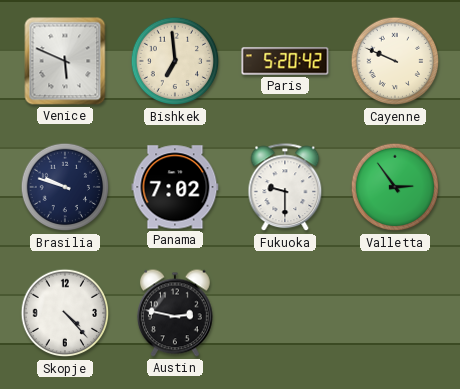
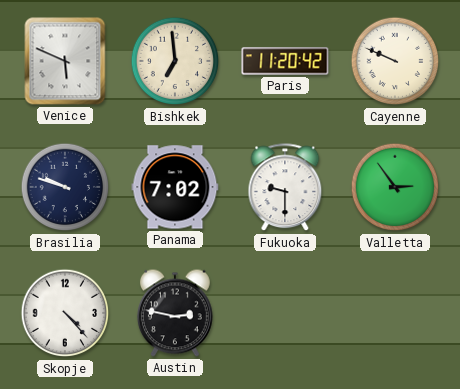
Paris: 5:20 -> 11:20
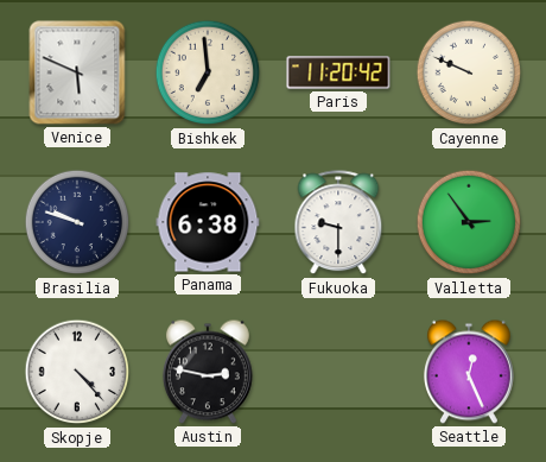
Panama: 7:02 -> 6:38
Seattle: none -> 12:26
